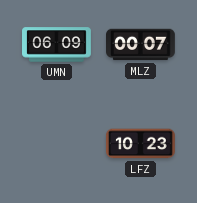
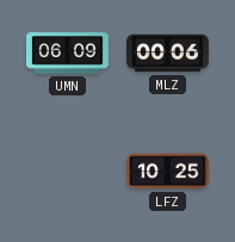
MLZ: 00:07 -> 00:06
LFZ: 10:23 -> 10:25
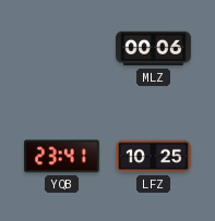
UMN: 06:09 -> none
YQB: none -> 23:41
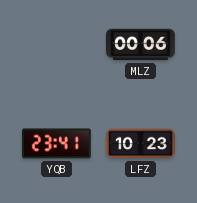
LFZ: 10:25 -> 10:23
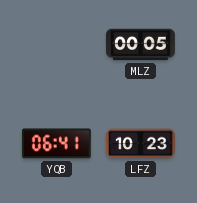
MLZ: 00:06 -> 00:05
YQB: 23:41 -> 06:41
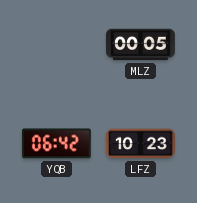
YQB: 06:41 -> 06:42
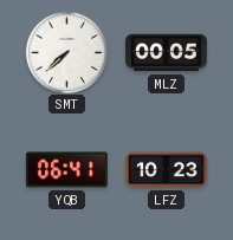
SMT: none -> 7:38
YQB: 06:42 -> 06:41
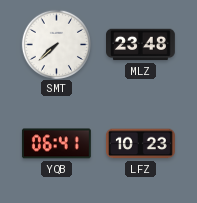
MLZ: 00:05 -> 23:48
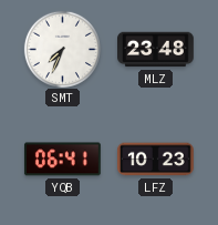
SMT: 7:38 -> 7:34
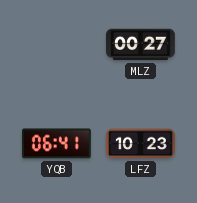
SMT: 7:34 -> none
MLZ: 23:48 -> 00:27
